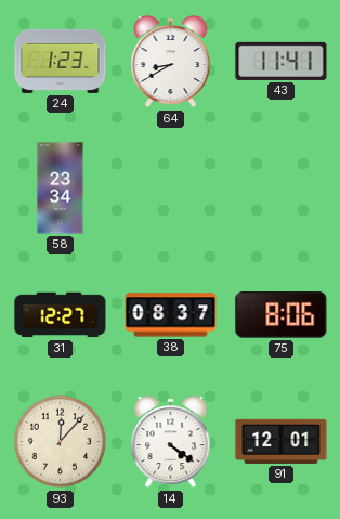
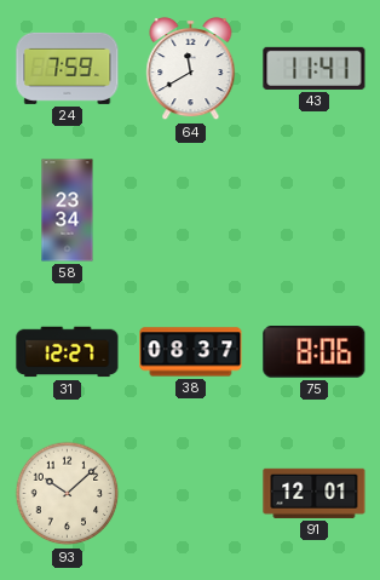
24: 1:23 -> 7:59
64: 8:40 -> 11:40
93: 12:07 -> 10:08
14: 4:21 -> none
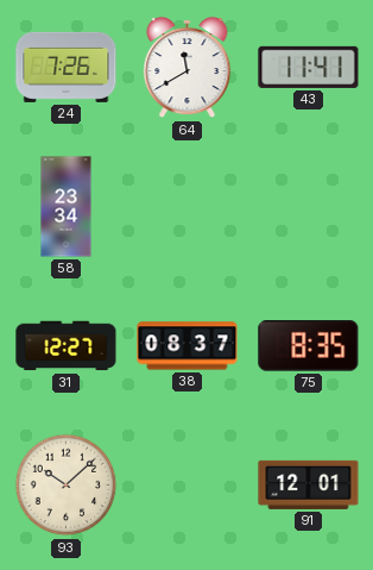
24: 7:59 -> 7:26
75: 8:06 -> 8:35
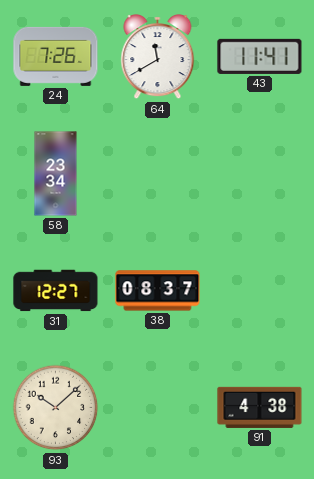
75: 8:35 -> none
91: 12:01 -> 4:38
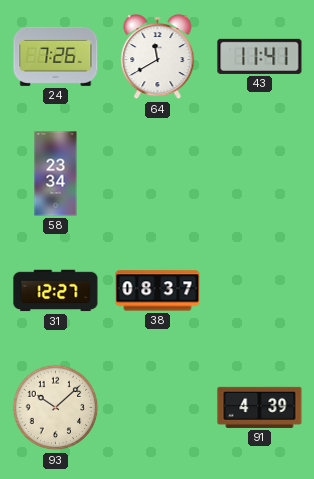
91: 4:38 -> 4:39
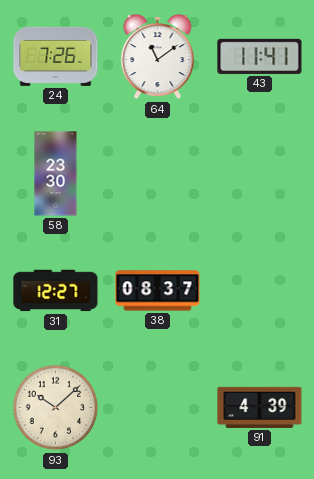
64: 11:40 -> 11:09
58: 23:34 -> 23:30
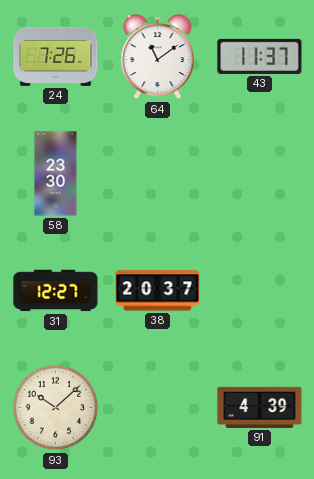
43: 11:41 -> 11:37
38: 08:37 -> 20:37
